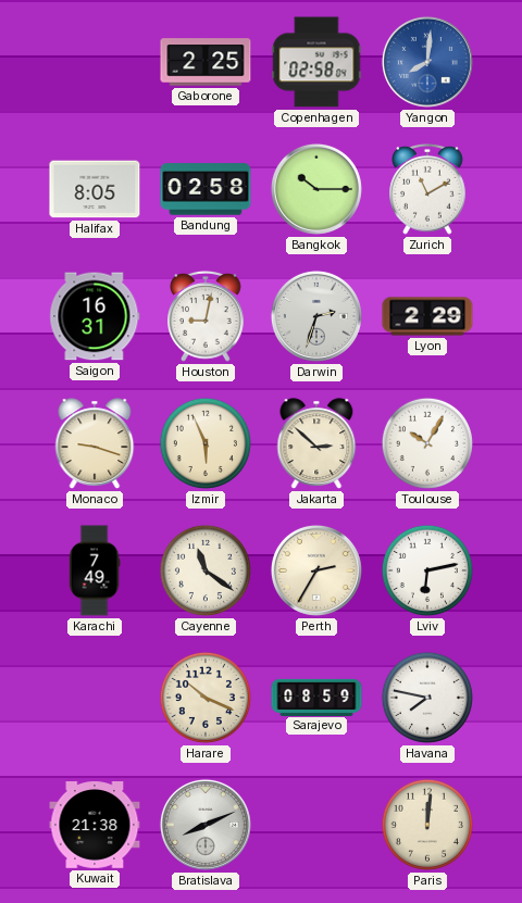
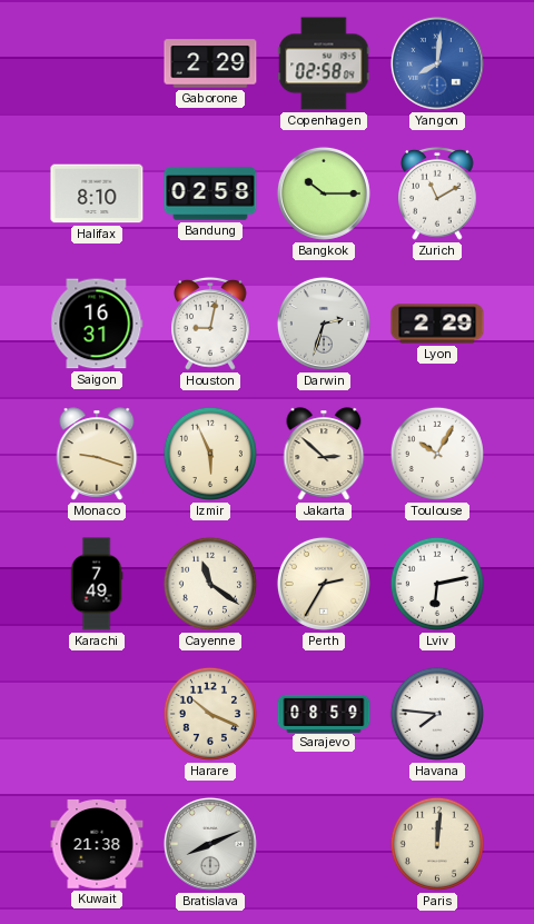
Gaborone: 2:25 -> 2:29
Halifax: 8:05 -> 8:10
Havana: 7:47 -> 7:46
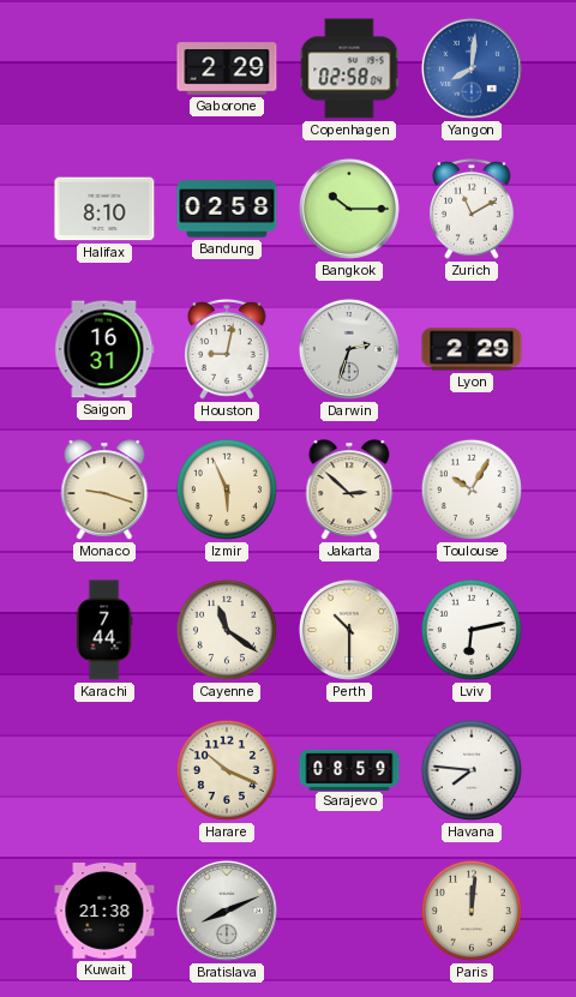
Karachi: 7:49 -> 7:44
Perth: 2:35 -> 10:30
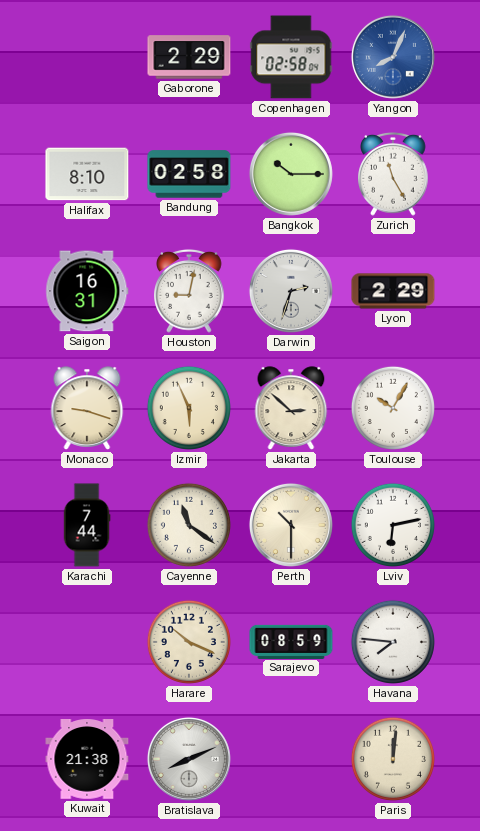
Yangon: 8:01 -> 8:04
Zurich: 11:10 -> 11:25
